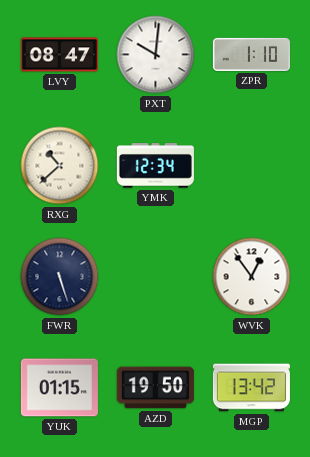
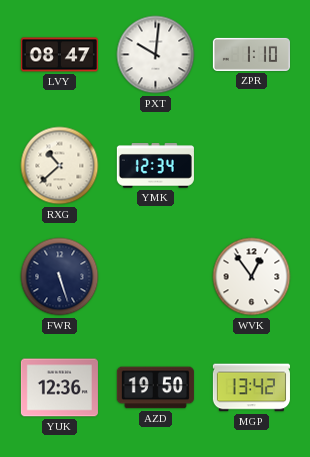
YUK: 01:15 -> 12:36
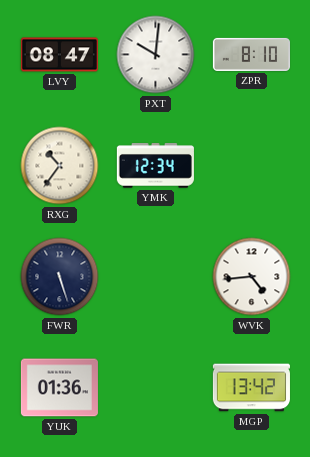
ZPR: 1:10 -> 8:10
RXG: 10:38 -> 10:36
WVK: 12:54 -> 4:44
YUK: 12:36 -> 01:36
AZD: 19:50 -> none
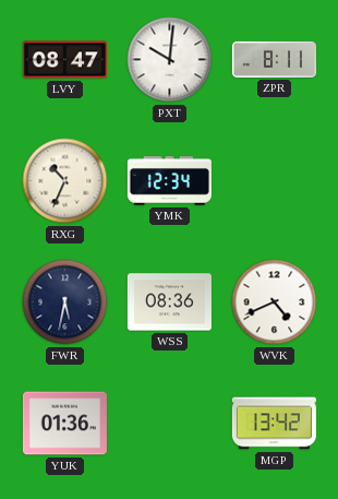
ZPR: 8:10 -> 8:11
RXG: 10:36 -> 10:34
FWR: 5:27 -> 5:32
WSS: none -> 08:36
WVK: 4:44 -> 4:41
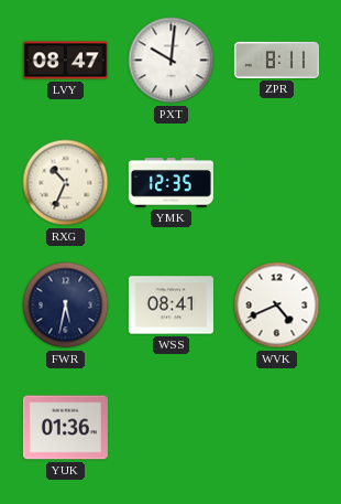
YMK: 12:34 -> 12:35
WSS: 08:36 -> 08:41
MGP: 13:42 -> none
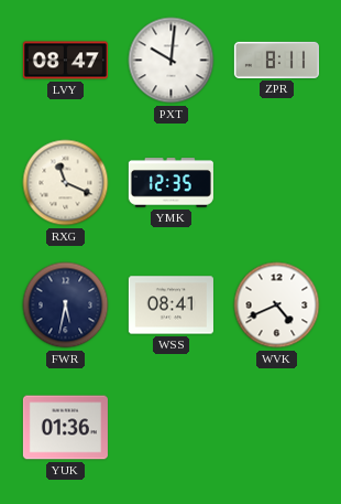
RXG: 10:34 -> 11:19
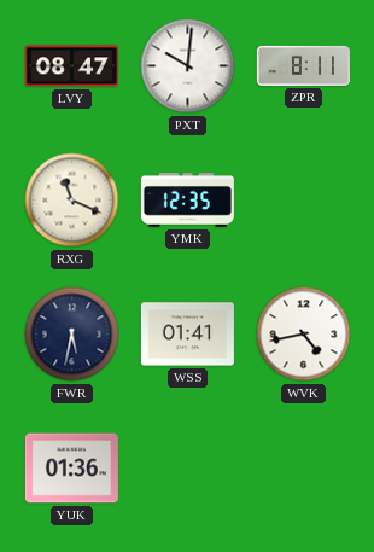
WSS: 08:41 -> 01:41
WVK: 4:41 -> 4:43
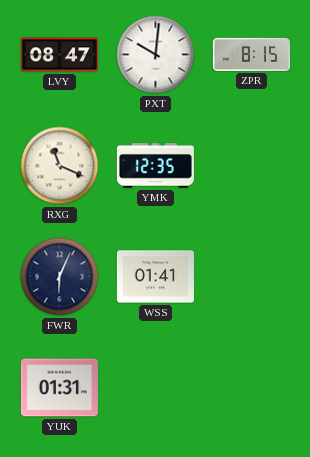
ZPR: 8:11 -> 8:15
FWR: 5:32 -> 6:04
WVK: 4:43 -> none
YUK: 01:36 -> 01:31
